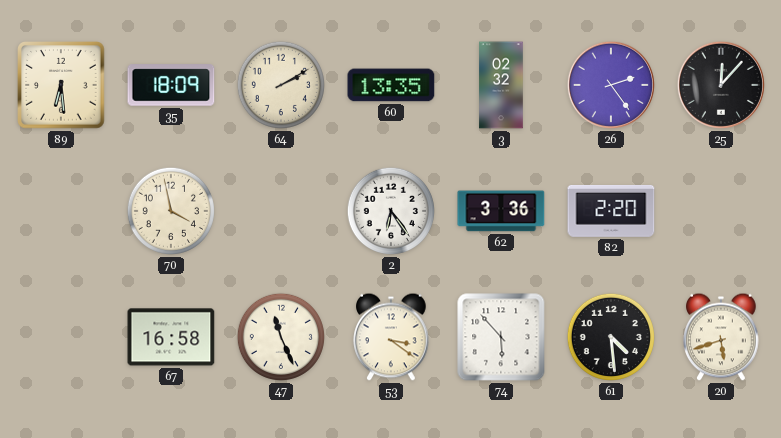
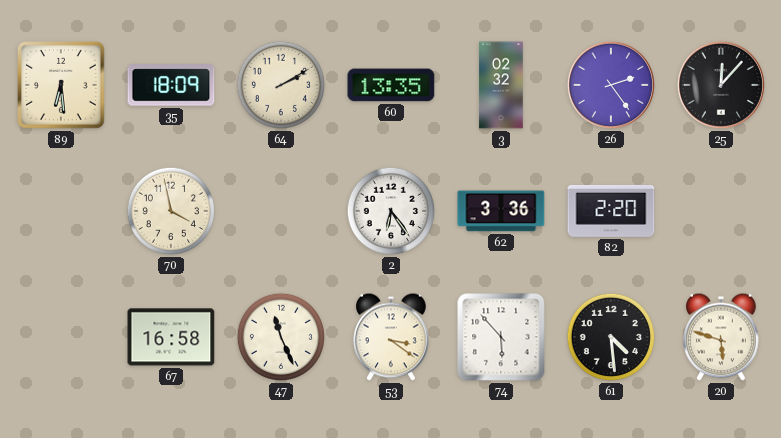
20: 5:42 -> 5:48
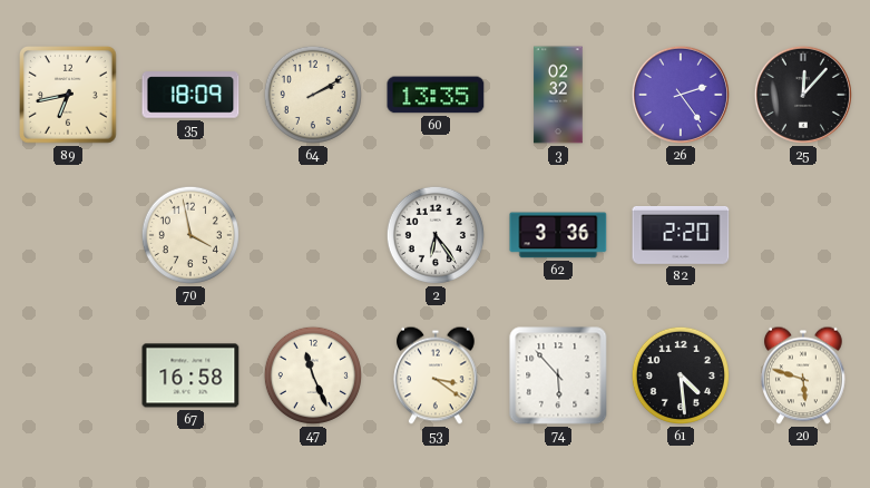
89: 6:29 -> 6:43
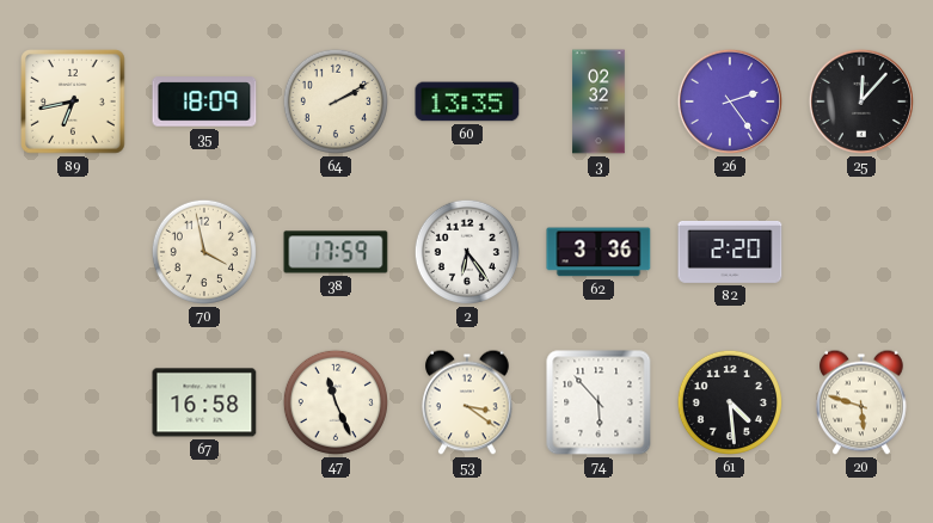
38: none -> 17:59
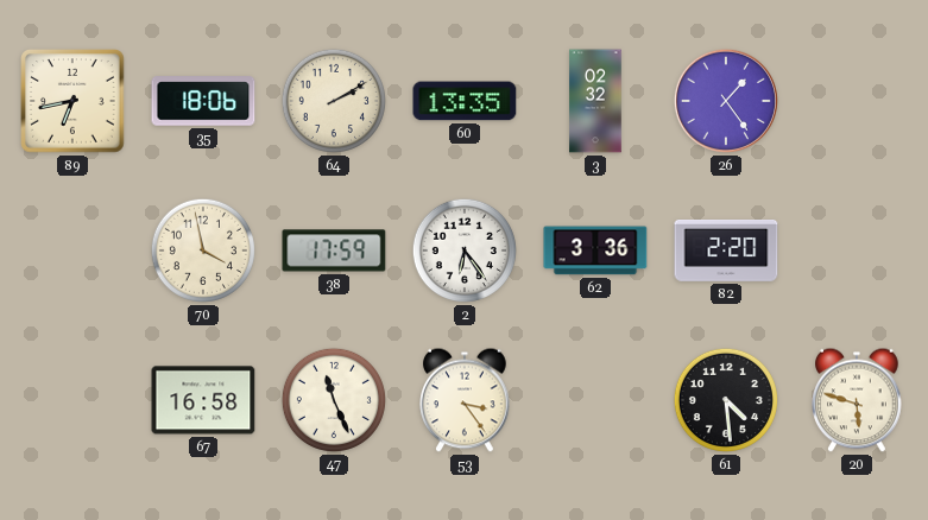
35: 18:09 -> 18:06
26: 2:24 -> 1:24
25: 12:07 -> none
53: 3:21 -> 3:24
74: 5:53 -> none
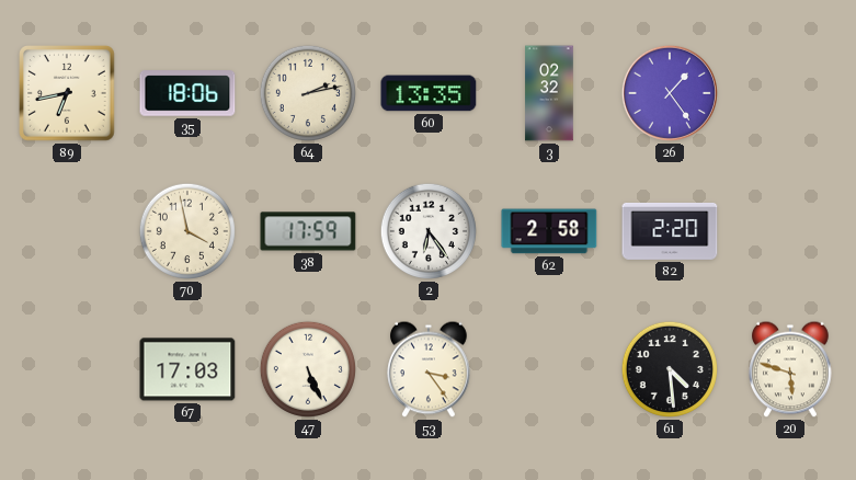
64: 2:10 -> 2:13
62: 3:36 -> 2:58
67: 16:58 -> 17:03
47: 11:26 -> 5:26
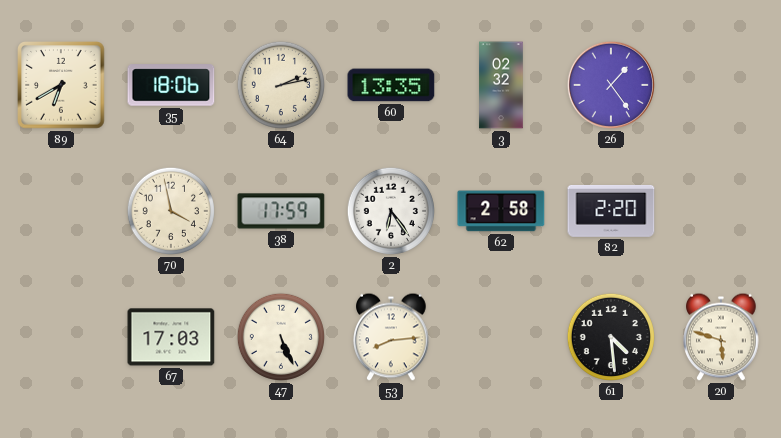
89: 6:43 -> 6:40
53: 3:24 -> 8:14
